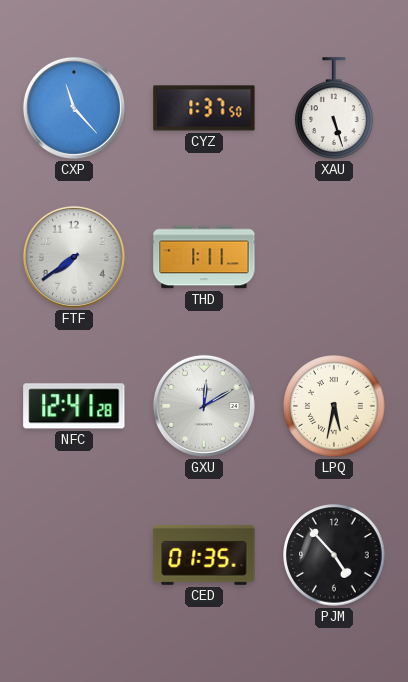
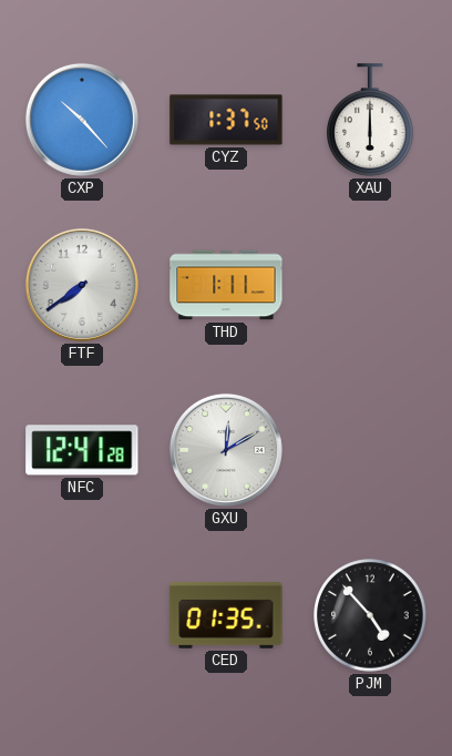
CXP: 11:23 -> 10:23
XAU: 5:27 -> 6:00
LPQ: 5:32 -> none
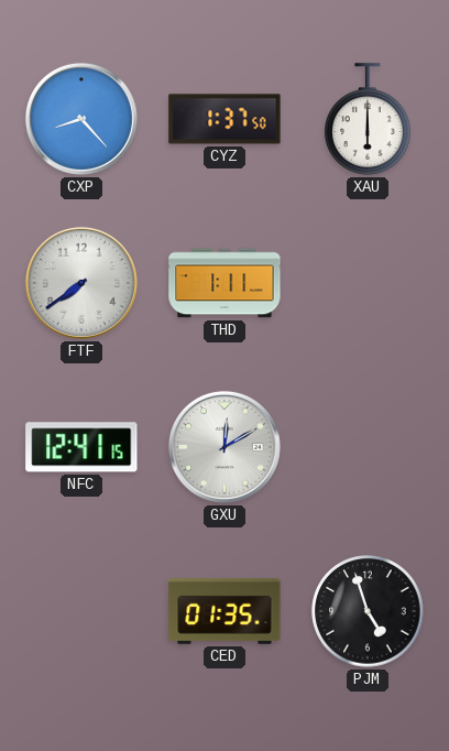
CXP: 10:23 -> 8:23
NFC: 12:41:28 -> 12:41:15
PJM: 4:53 -> 4:57
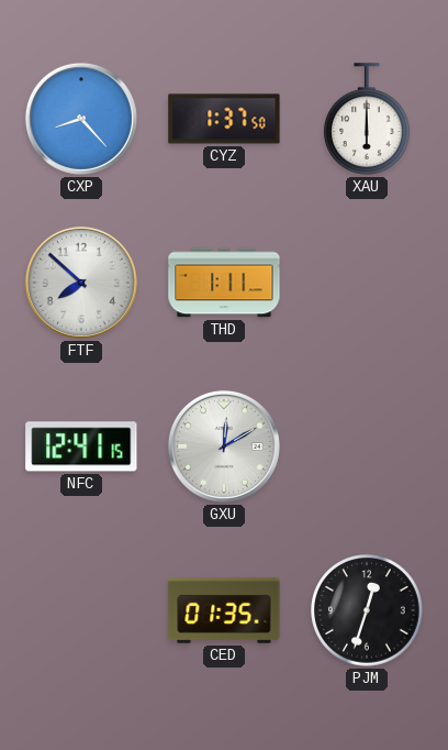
FTF: 7:39 -> 7:52
PJM: 4:57 -> 12:33
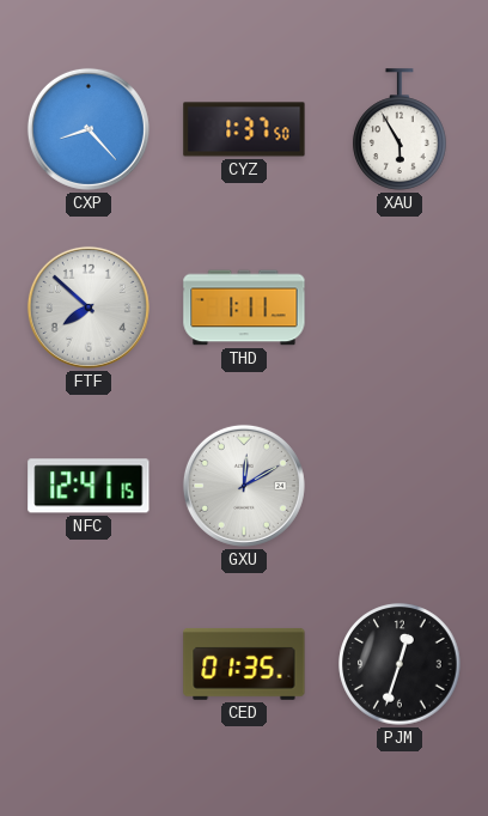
XAU: 6:00 -> 5:55
